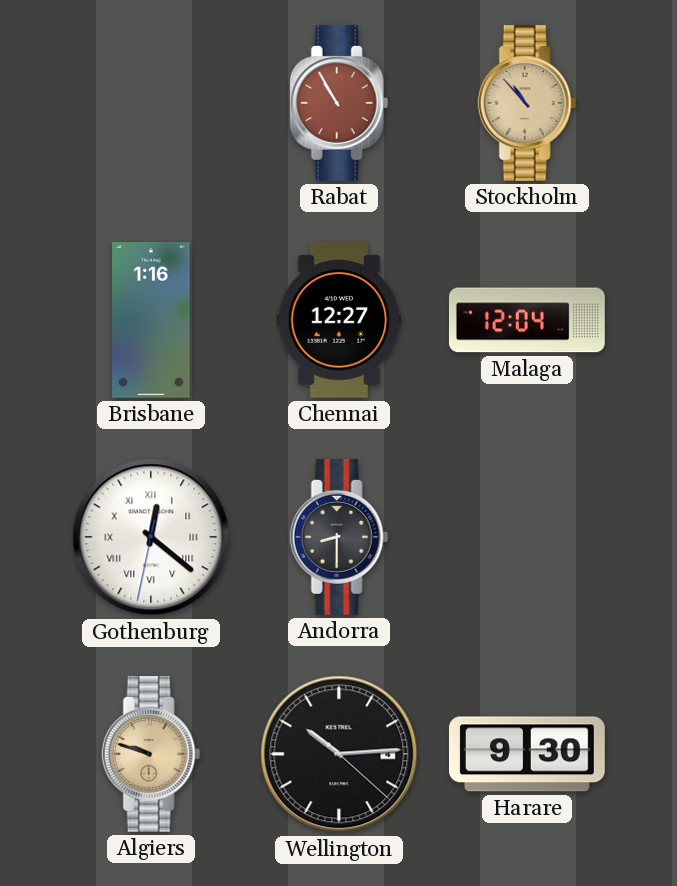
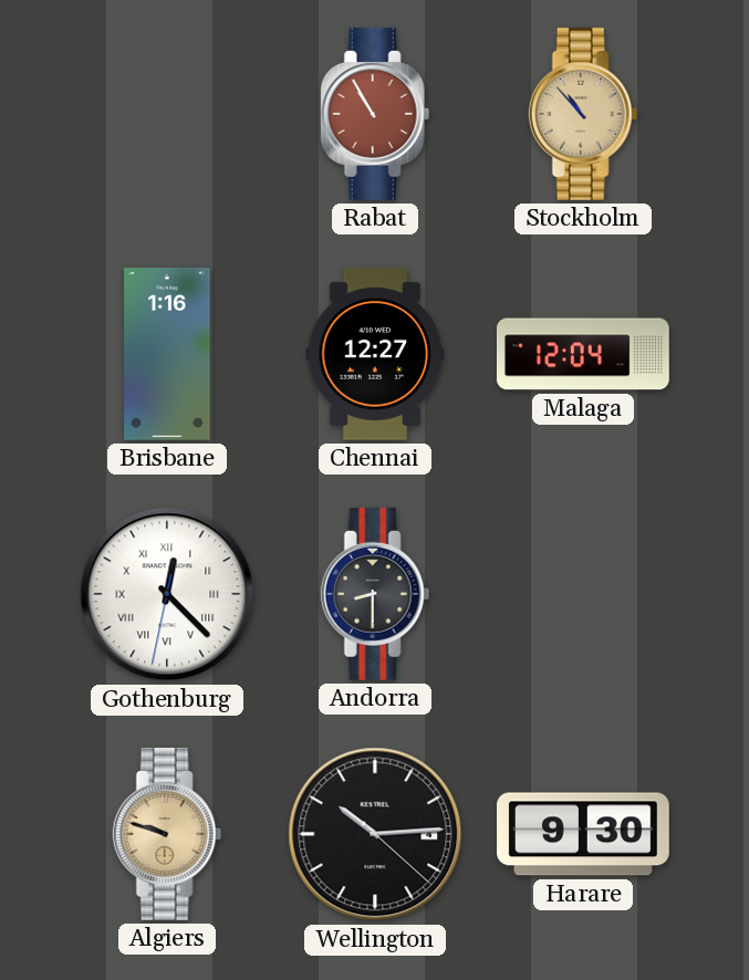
Gothenburg: 12:21 -> 12:22
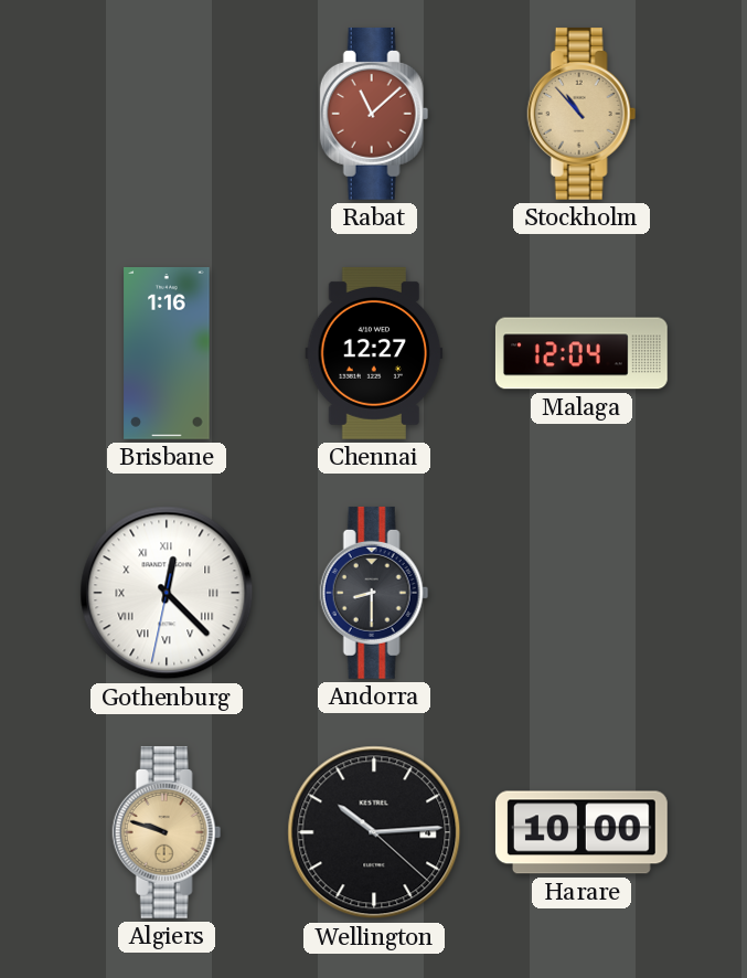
Rabat: 10:55 -> 11:08
Harare: 9:30 -> 10:00
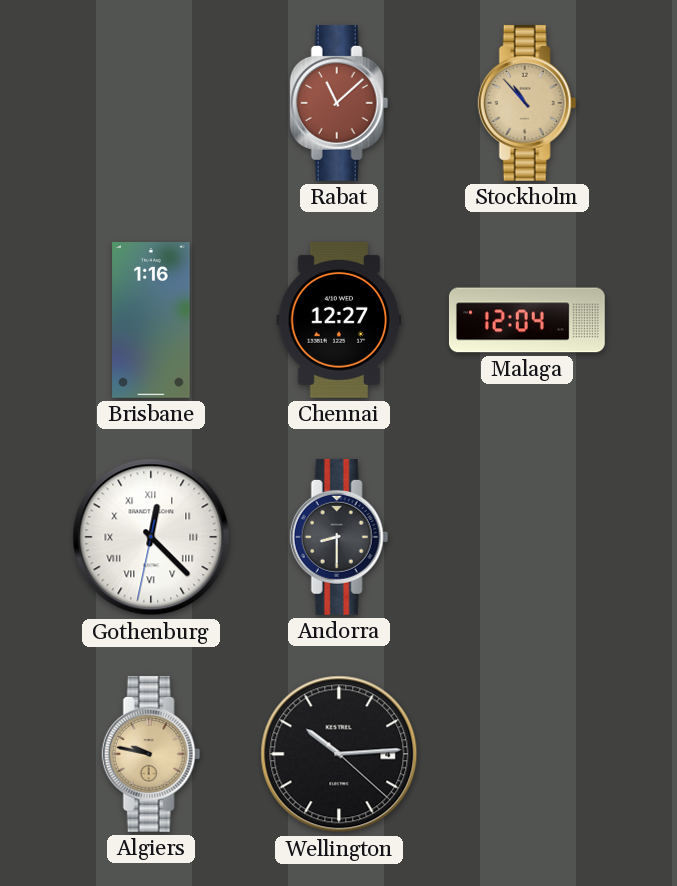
Algiers: 9:48 -> 9:47
Harare: 10:00 -> none
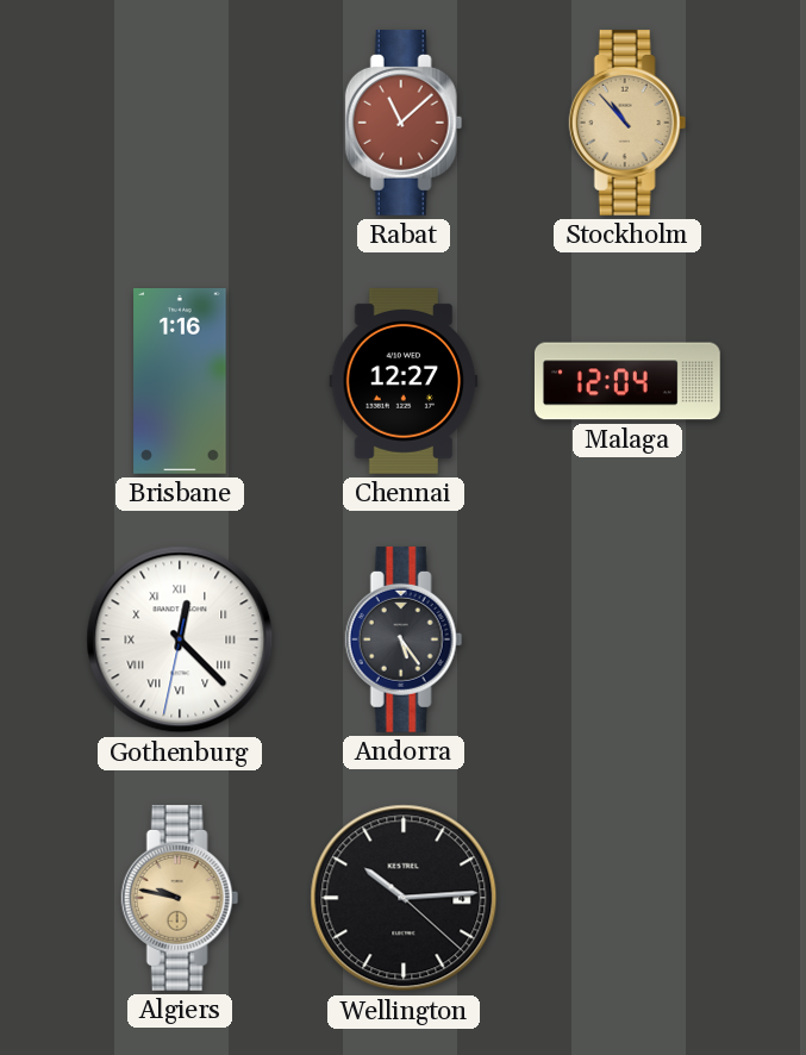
Andorra: 8:30 -> 5:24
